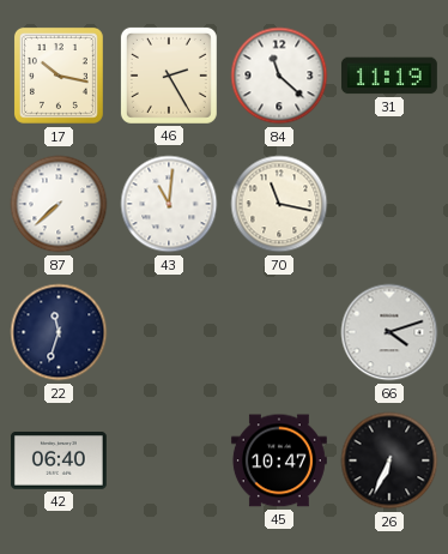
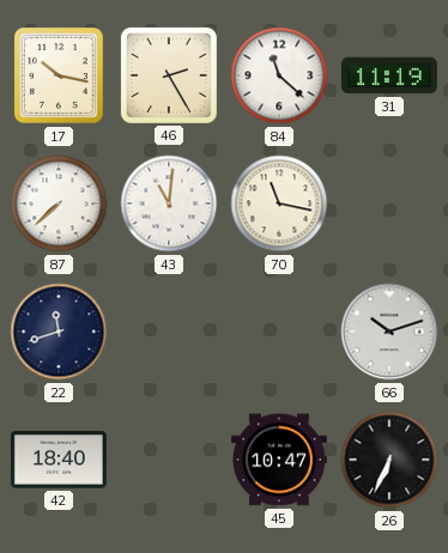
22: 11:33 -> 11:42
66: 4:12 -> 10:12
42: 06:40 -> 18:40
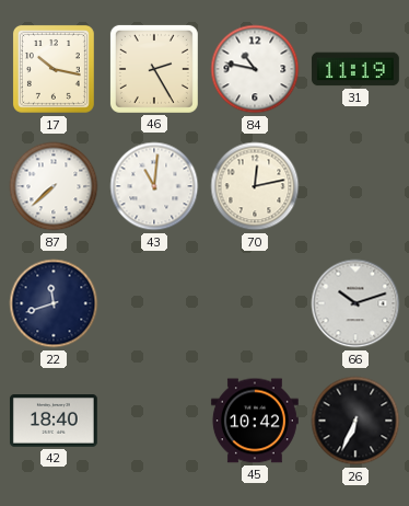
84: 11:22 -> 10:47
70: 11:17 -> 12:13
45: 10:47 -> 10:42
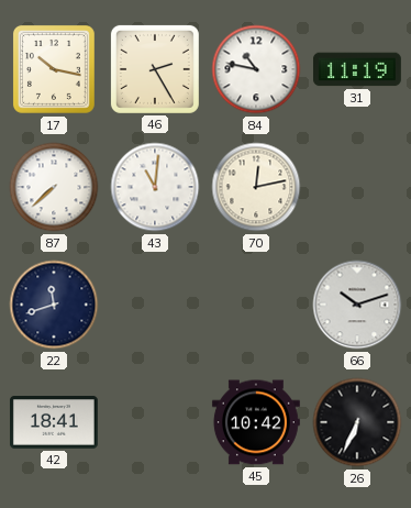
42: 18:40 -> 18:41
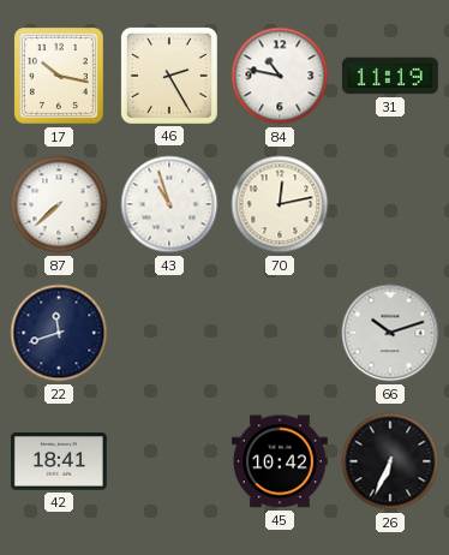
43: 11:01 -> 10:57
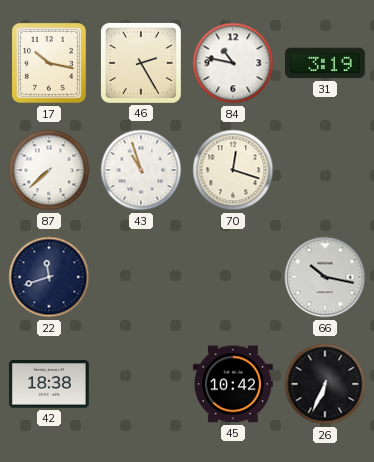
31: 11:19 -> 3:19
70: 12:13 -> 12:18
66: 10:12 -> 10:17
42: 18:41 -> 18:38
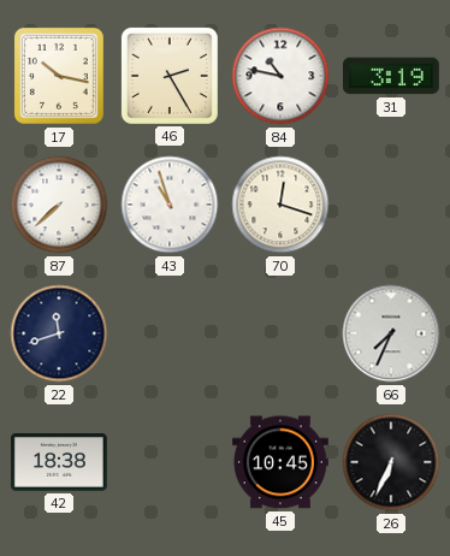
66: 10:17 -> 7:34
45: 10:42 -> 10:45
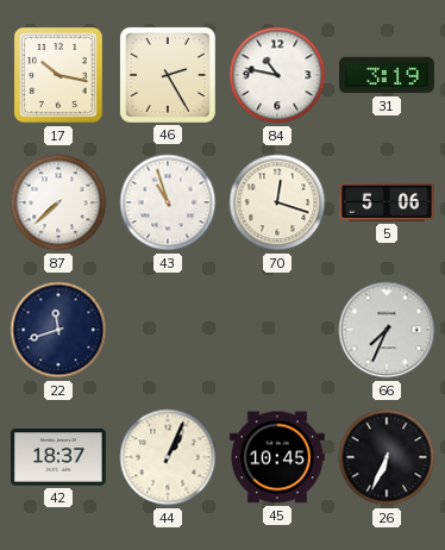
5: none -> 5:06
42: 18:38 -> 18:37
44: none -> 1:04
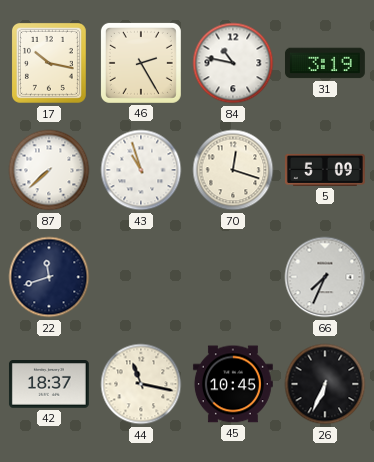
5: 5:06 -> 5:09
44: 1:04 -> 11:17
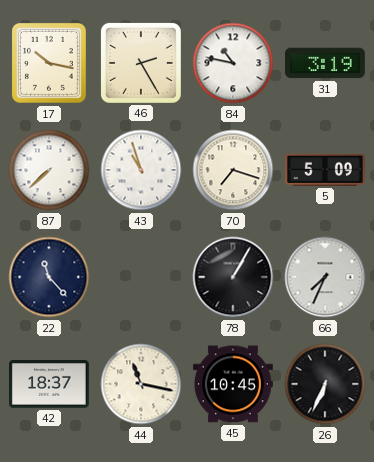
70: 12:18 -> 7:18
22: 11:42 -> 11:23
78: none -> 1:05
